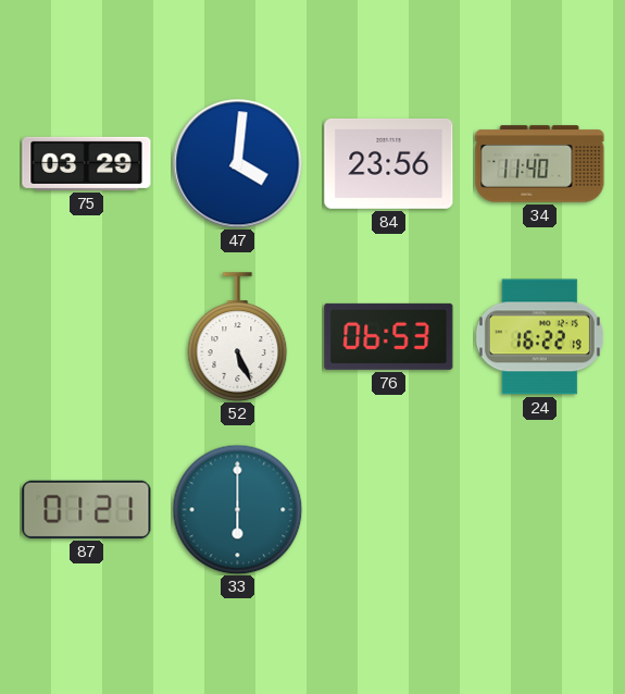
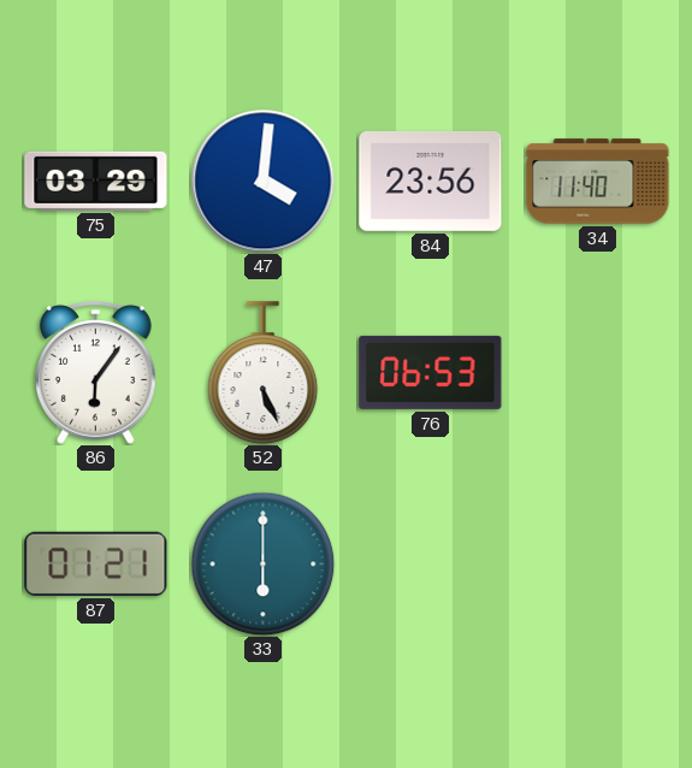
86: none -> 6:06
24: 16:22 -> none
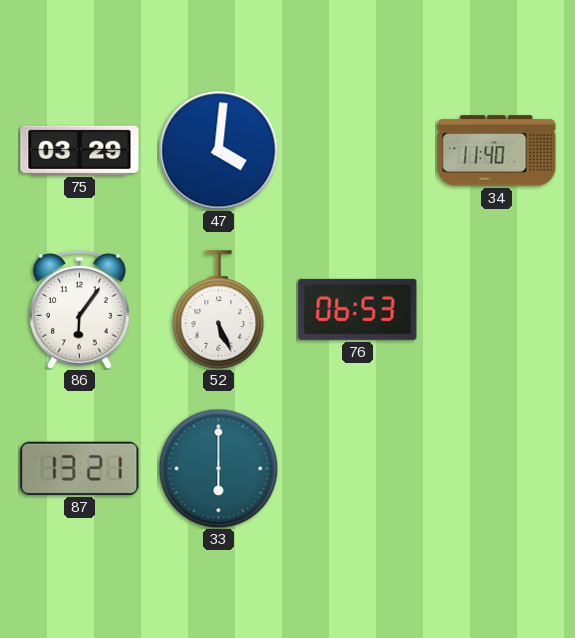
84: 23:56 -> none
87: 01:21 -> 13:21
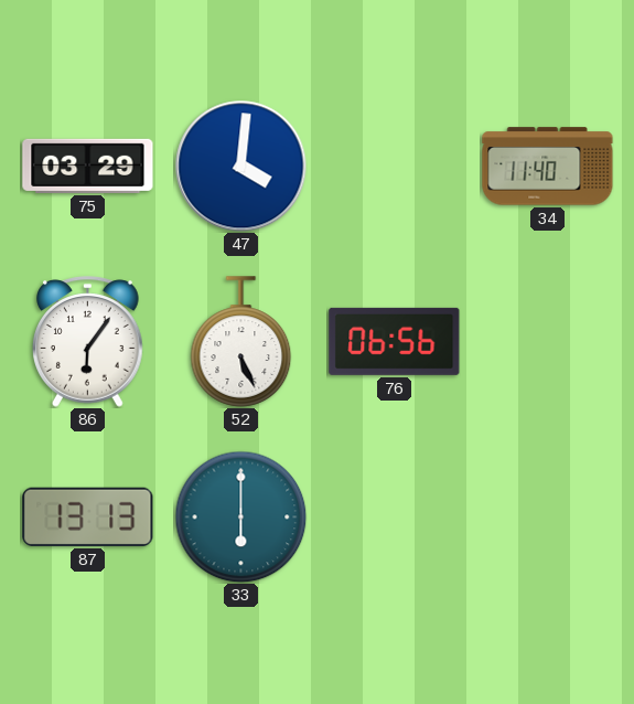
76: 06:53 -> 06:56
87: 13:21 -> 13:13
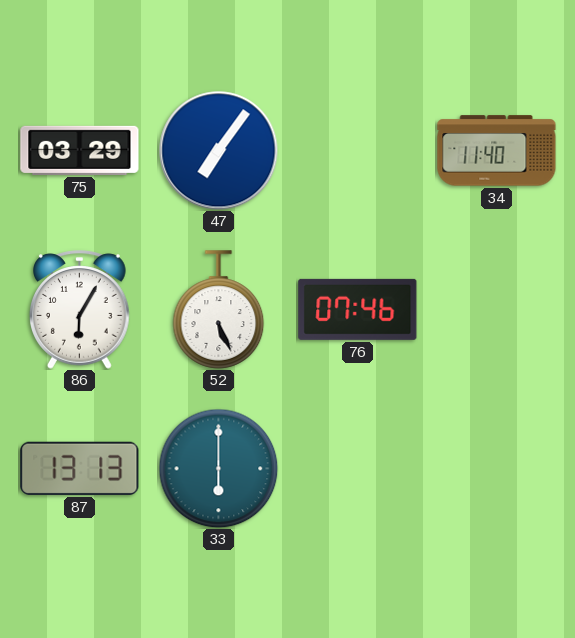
47: 4:01 -> 7:06
86: 6:06 -> 6:05
76: 06:56 -> 07:46
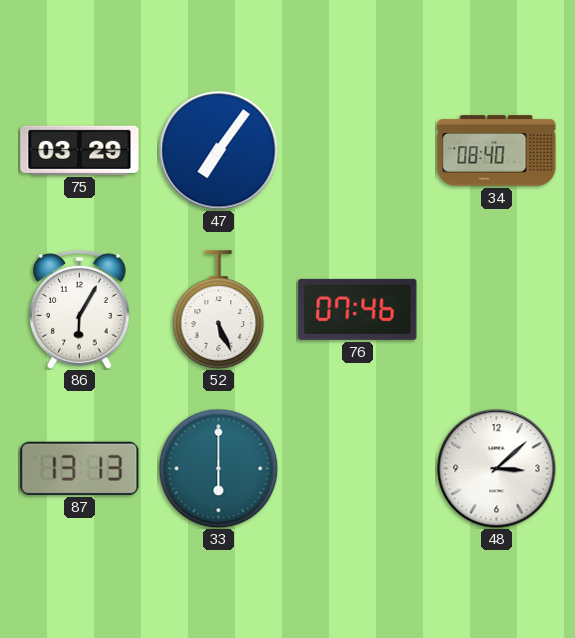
34: 11:40 -> 08:40
48: none -> 3:08
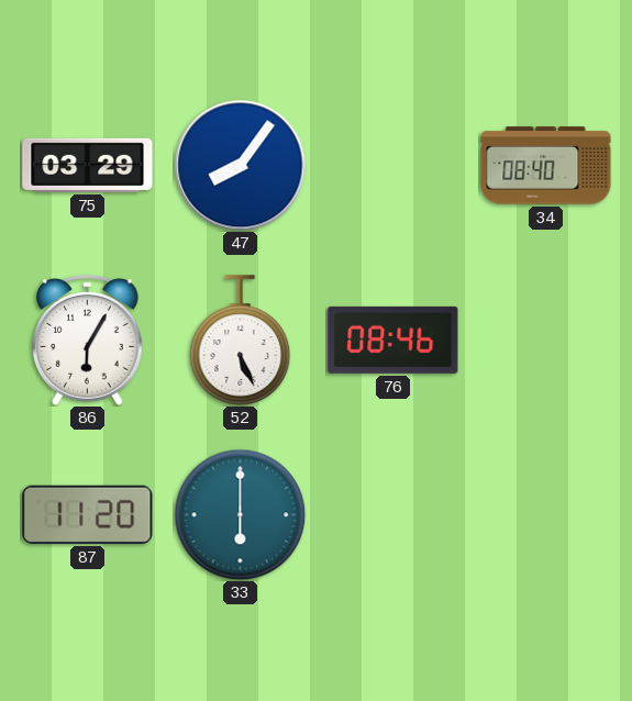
47: 7:06 -> 8:06
76: 07:46 -> 08:46
87: 13:13 -> 11:20
48: 3:08 -> none
